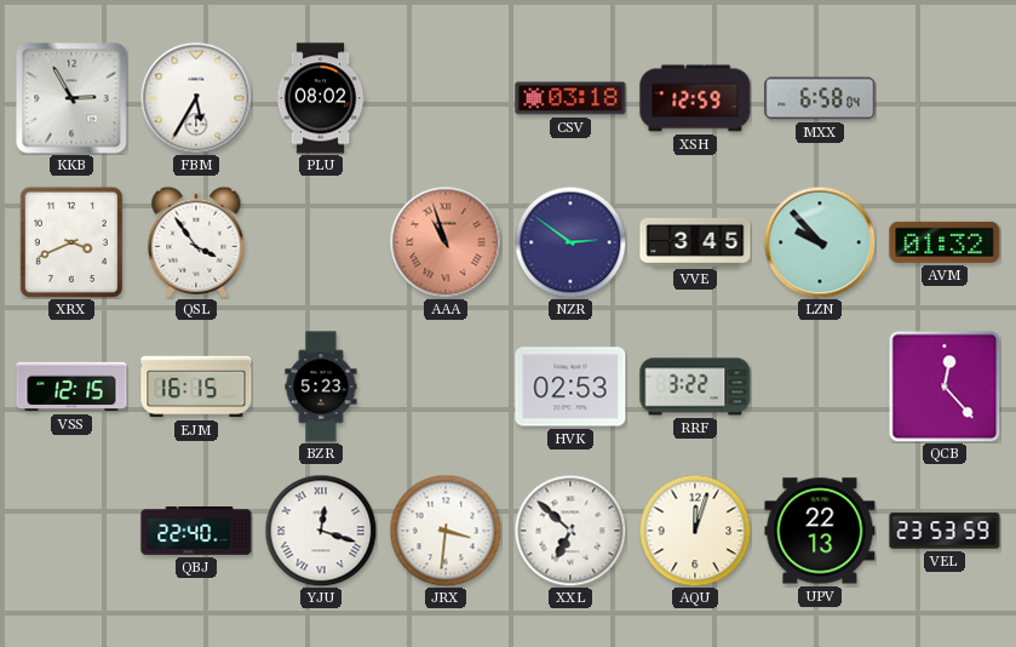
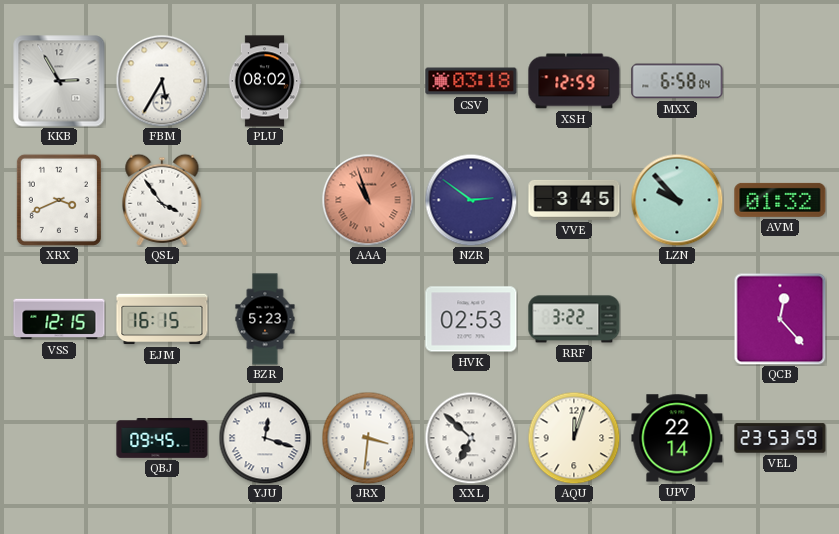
QBJ: 22:40 -> 09:45
UPV: 22:13 -> 22:14
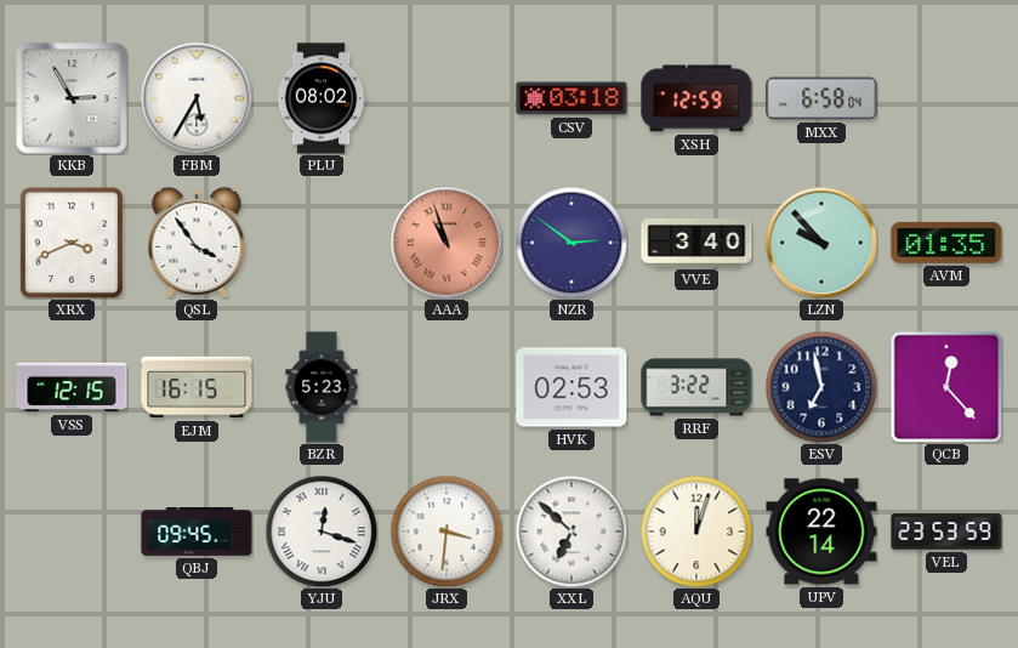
VVE: 3:45 -> 3:40
AVM: 01:32 -> 01:35
ESV: none -> 6:58
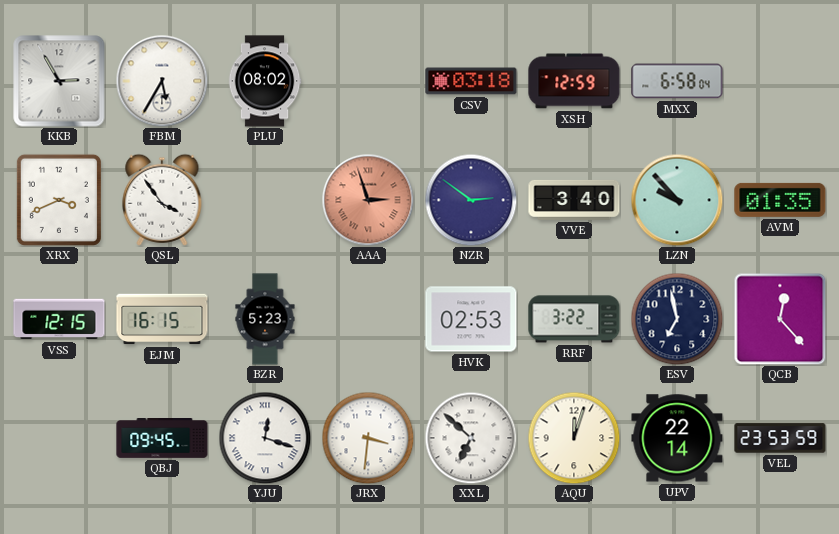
AAA: 10:57 -> 2:57
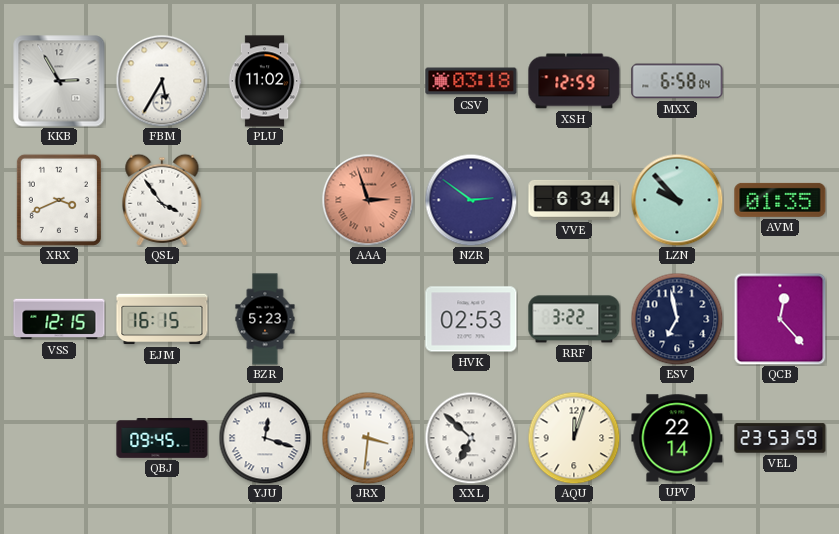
PLU: 08:02 -> 11:02
VVE: 3:40 -> 6:34
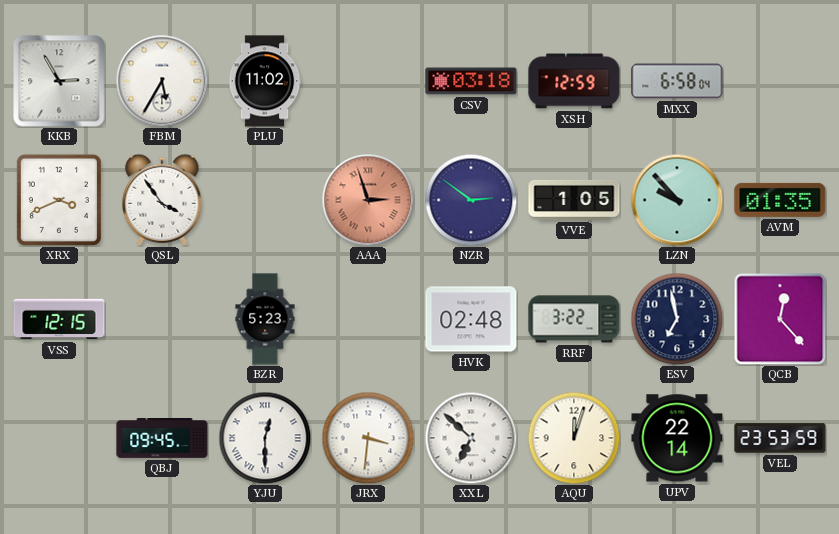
VVE: 6:34 -> 1:05
EJM: 16:15 -> none
HVK: 02:53 -> 02:48
YJU: 12:18 -> 12:30
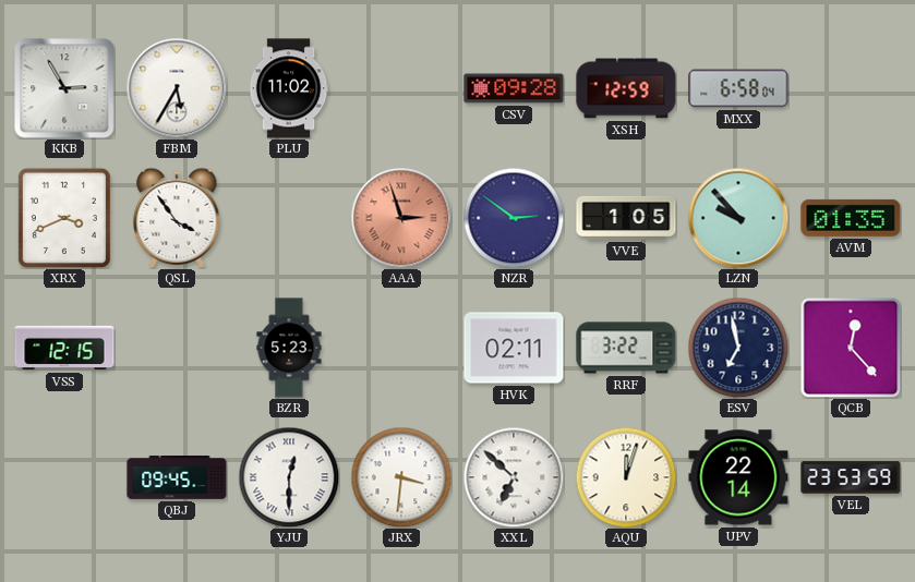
CSV: 03:18 -> 09:28
HVK: 02:48 -> 02:11
